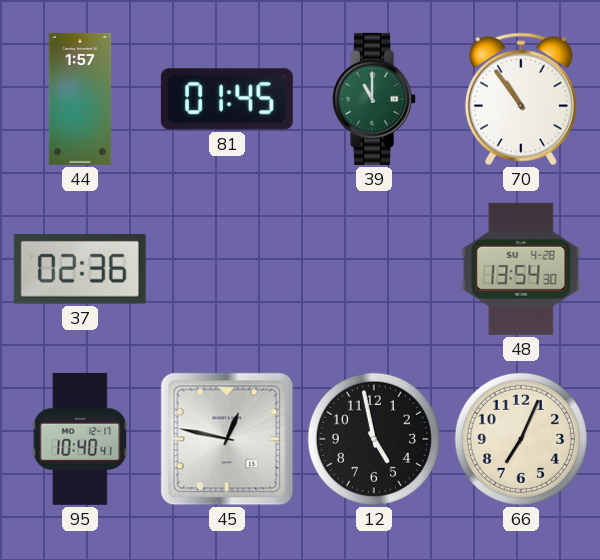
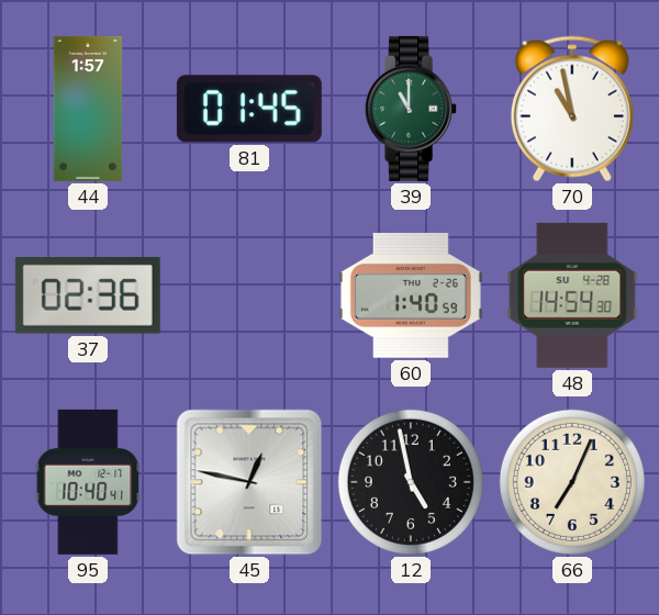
70: 10:54 -> 10:58
60: none -> 1:40
48: 13:54 -> 14:54
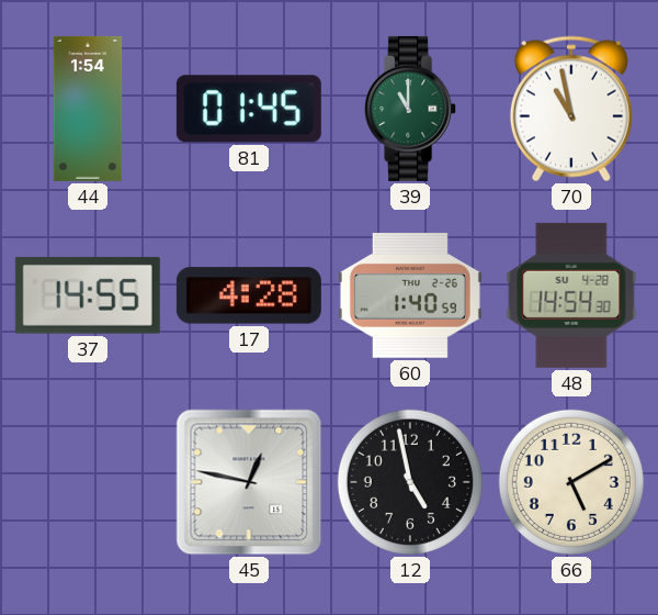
44: 1:57 -> 1:54
37: 02:36 -> 14:55
17: none -> 4:28
95: 10:40 -> none
66: 7:04 -> 5:10
